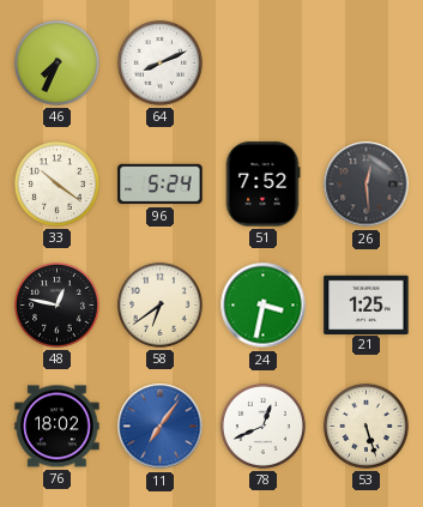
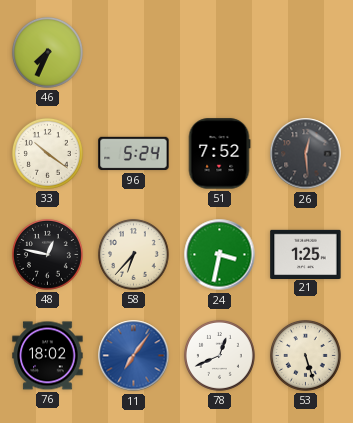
64: 8:11 -> none
58: 6:39 -> 6:37
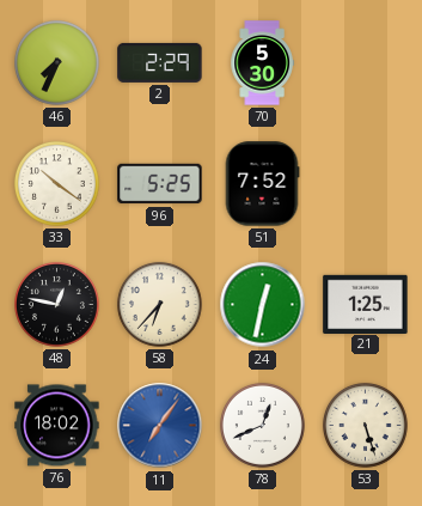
2: none -> 2:29
70: none -> 5:30
96: 5:24 -> 5:25
26: 12:29 -> none
24: 3:32 -> 12:32
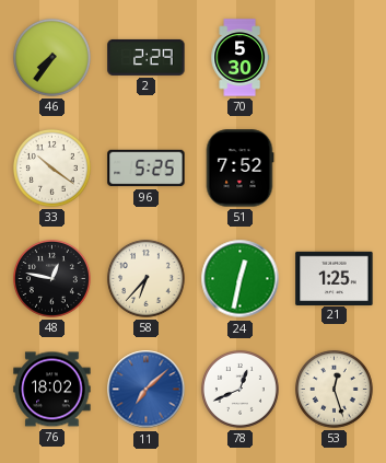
46: 7:34 -> 7:36
11: 7:06 -> 7:08
53: 5:27 -> 12:27
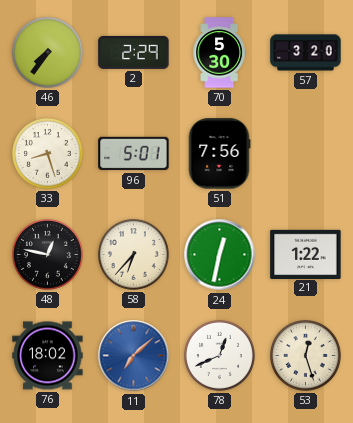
57: none -> 3:20
33: 10:21 -> 8:27
96: 5:25 -> 5:01
51: 7:52 -> 7:56
21: 1:25 -> 1:22
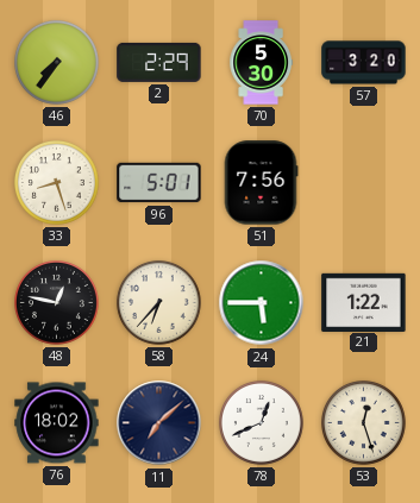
24: 12:32 -> 5:45
11 dial: blue -> navy
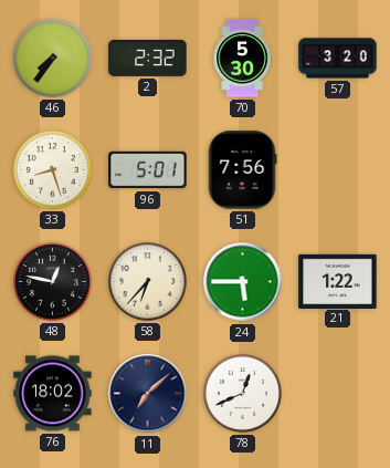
2: 2:29 -> 2:32
53: 12:27 -> none
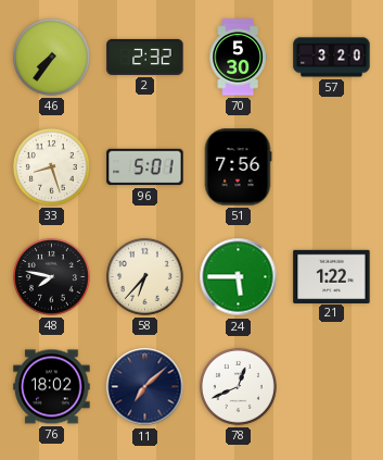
48: 12:47 -> 7:47
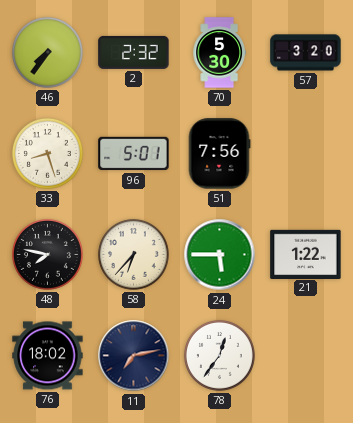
11: 7:08 -> 7:13
78: 12:41 -> 12:36
